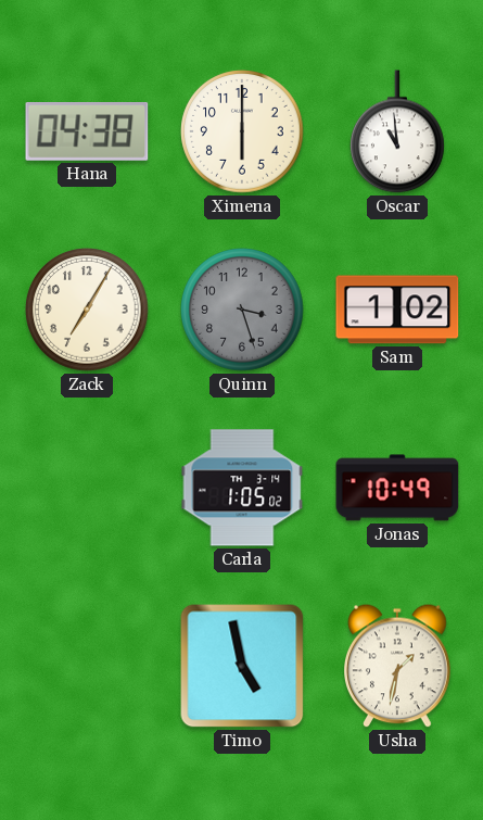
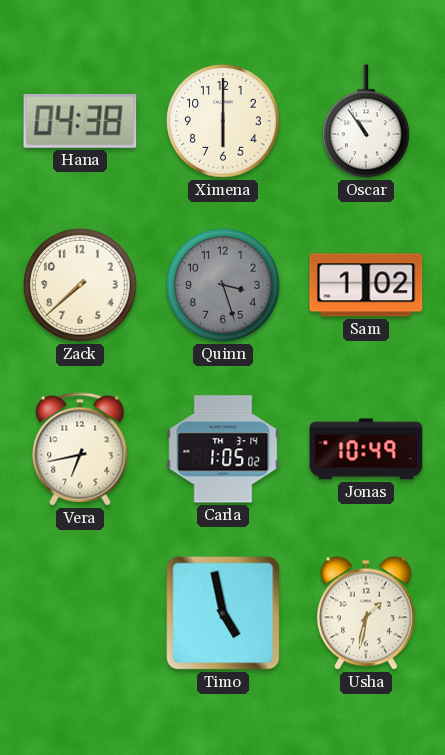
Oscar: 10:59 -> 10:54
Zack: 7:05 -> 7:38
Vera: none -> 6:43
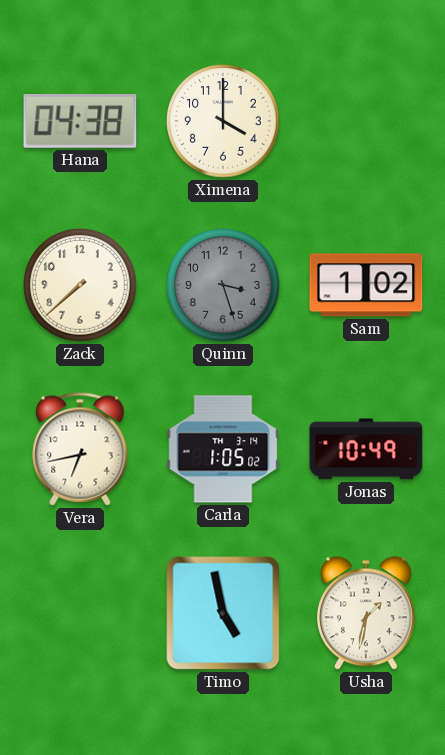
Ximena: 6:00 -> 4:00
Oscar: 10:54 -> none
